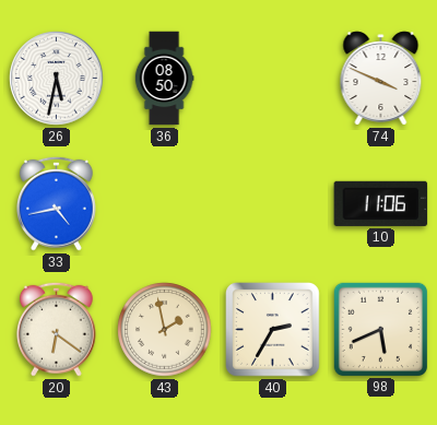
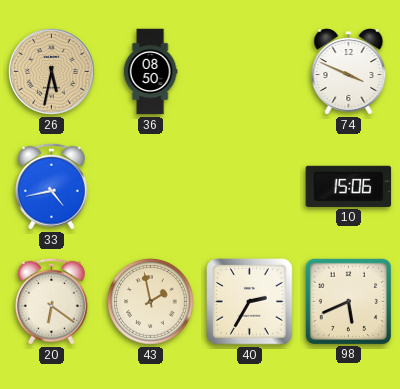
26 dial: white -> champagne
10: 11:06 -> 15:06
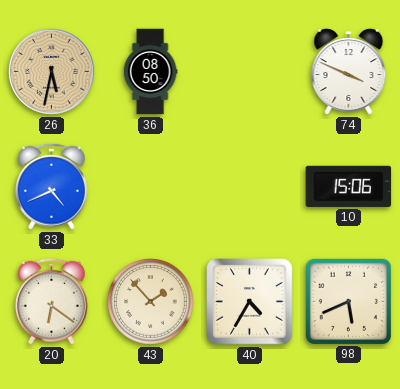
33: 4:43 -> 4:41
43: 1:58 -> 1:53
40: 2:35 -> 4:35
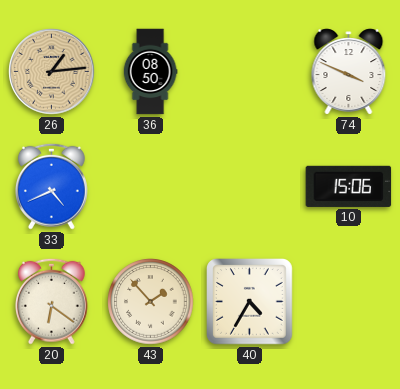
26: 5:32 -> 1:14
98: 5:41 -> none
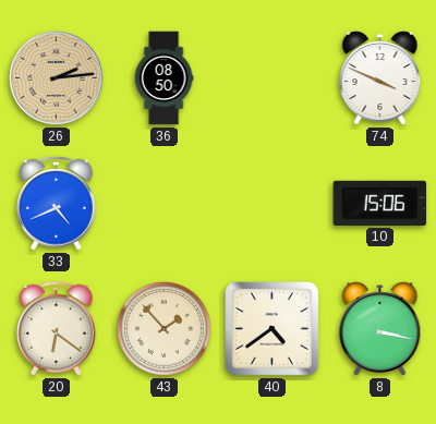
26: 1:14 -> 2:14
40: 4:35 -> 4:39
8: none -> 3:17
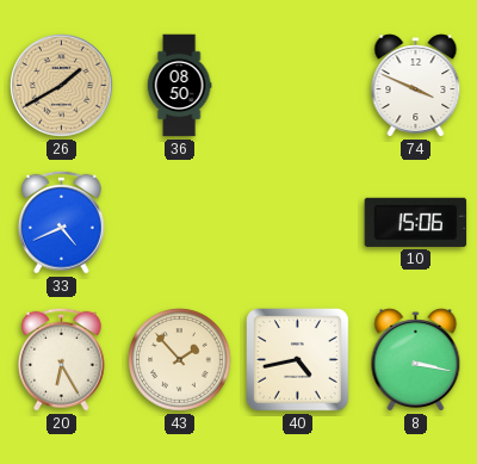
26: 2:14 -> 1:40
20: 6:21 -> 6:25
40: 4:39 -> 4:43
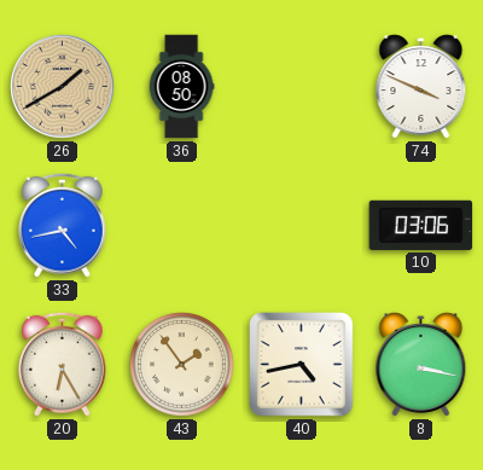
33: 4:41 -> 4:43
10: 15:06 -> 03:06
43: 1:53 -> 1:54
